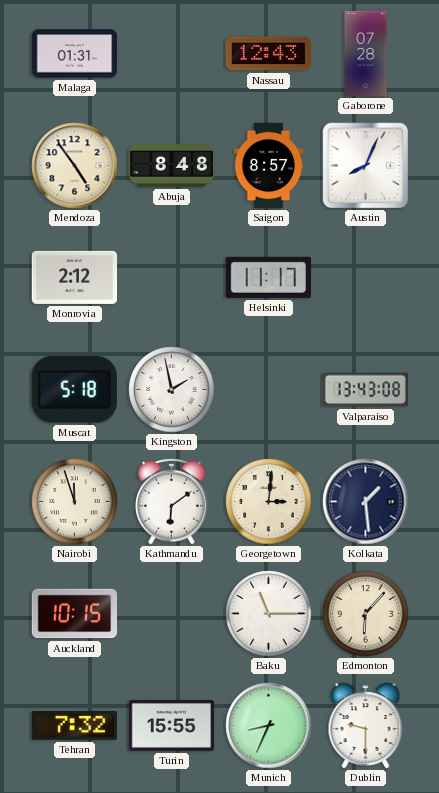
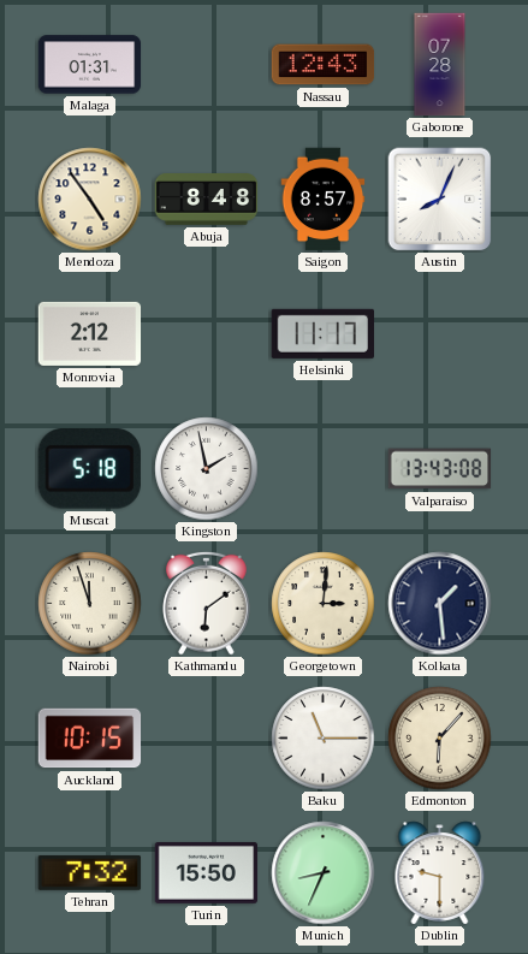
Turin: 15:55 -> 15:50
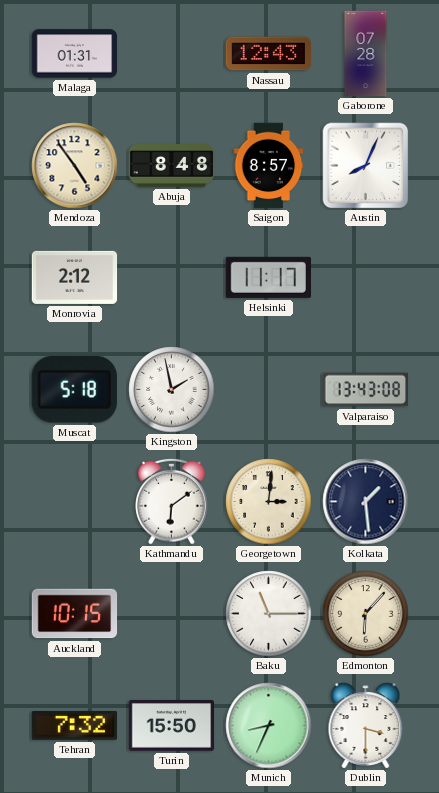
Nairobi: 11:57 -> none
Dublin: 9:30 -> 3:30
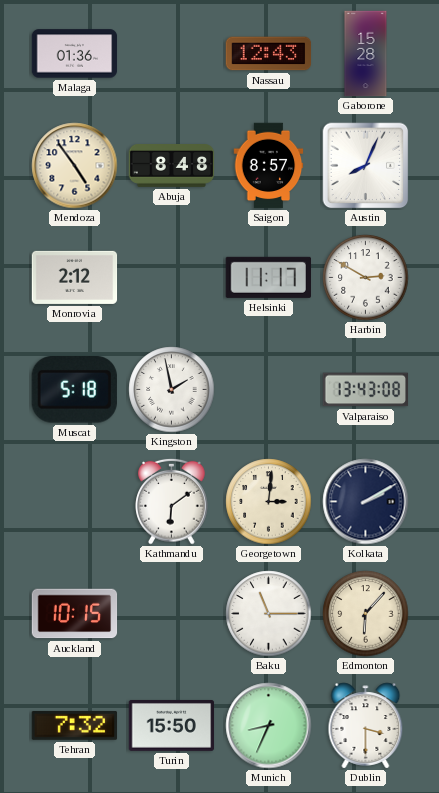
Malaga: 01:31 -> 01:36
Gaborone: 07:28 -> 15:28
Harbin: none -> 2:50
Kolkata: 1:29 -> 2:10
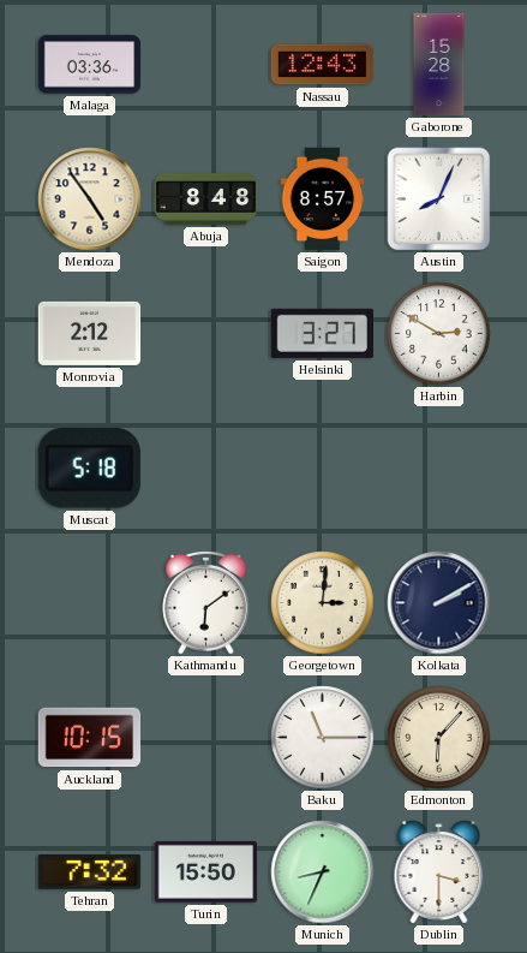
Malaga: 01:36 -> 03:36
Helsinki: 11:17 -> 3:27
Kingston: 1:58 -> none
Valparaiso: 13:43 -> none
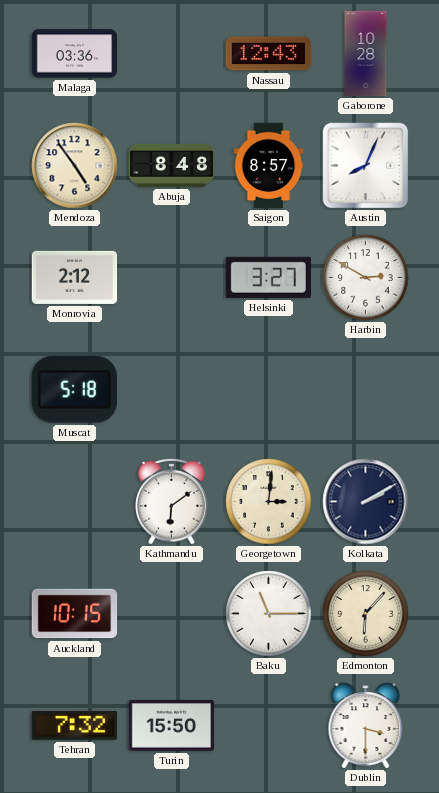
Gaborone: 15:28 -> 10:28
Munich: 8:34 -> none
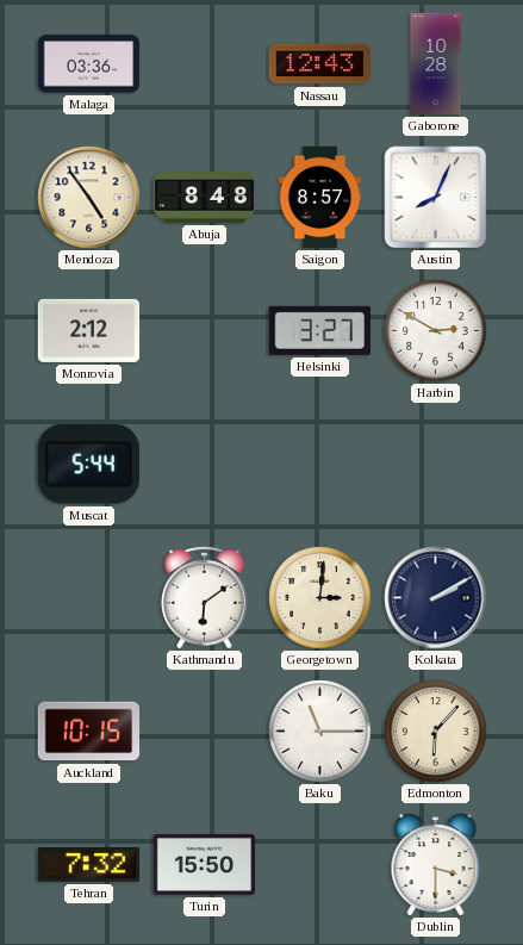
Muscat: 5:18 -> 5:44
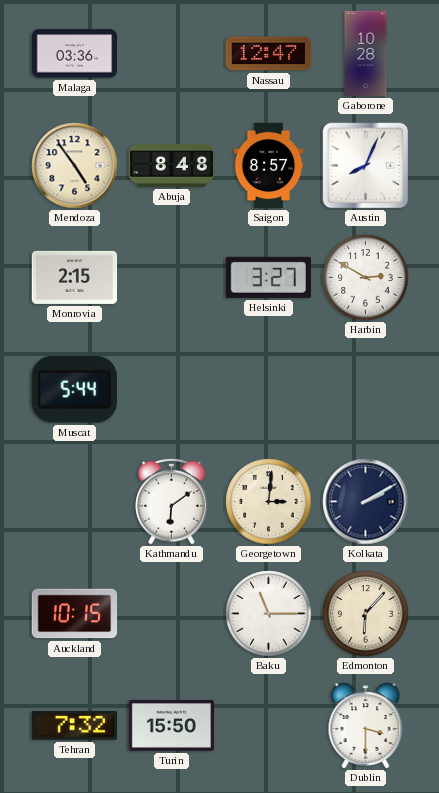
Nassau: 12:43 -> 12:47
Monrovia: 2:12 -> 2:15
